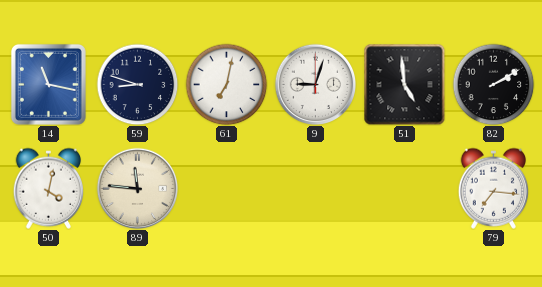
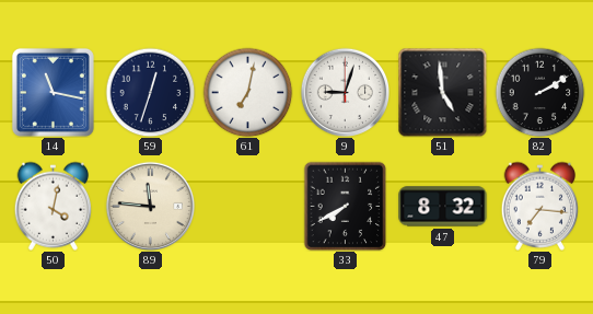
59: 8:48 -> 12:33
33: none -> 7:40
47: none -> 8:32
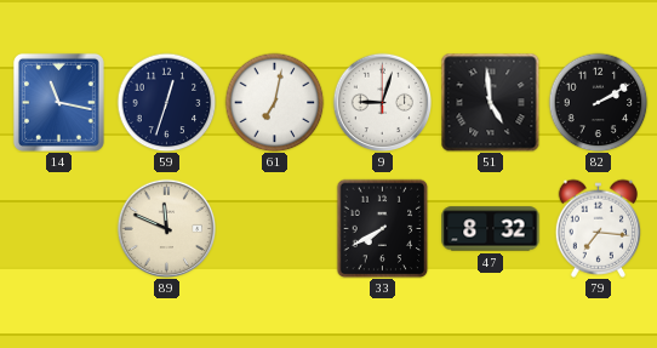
50: 4:02 -> none
89: 11:46 -> 11:49
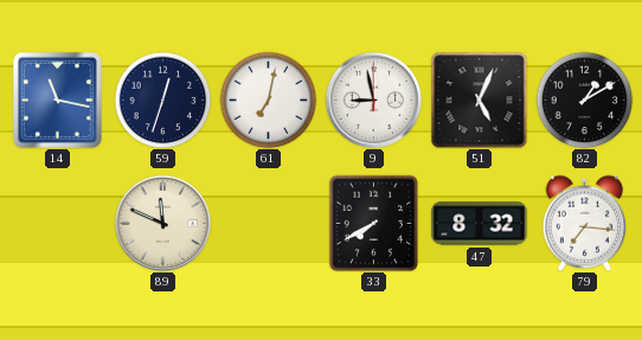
9: 9:03 -> 8:58
51: 4:59 -> 5:04
82: 2:10 -> 1:10
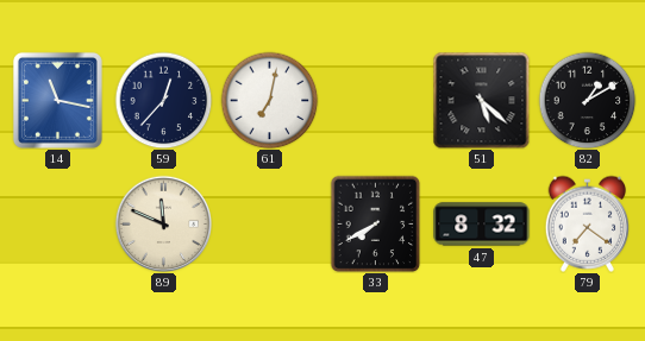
59: 12:33 -> 12:37
9: 8:58 -> none
51: 5:04 -> 5:22
79: 7:16 -> 7:21
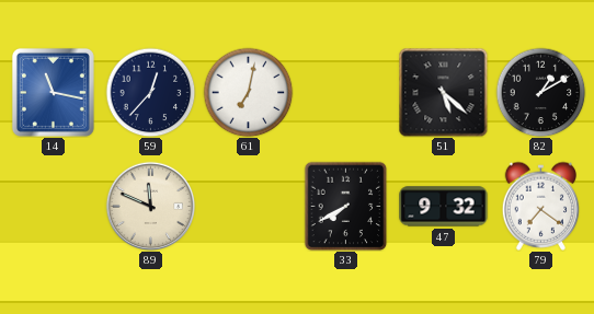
47: 8:32 -> 9:32
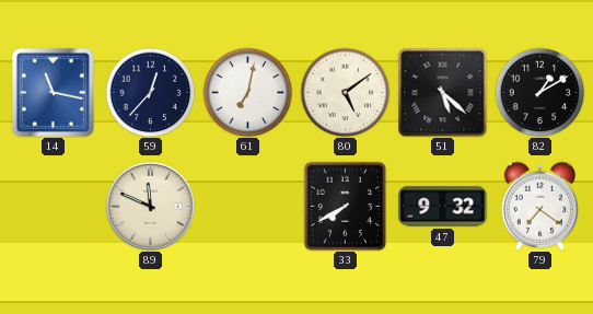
80: none -> 5:09
